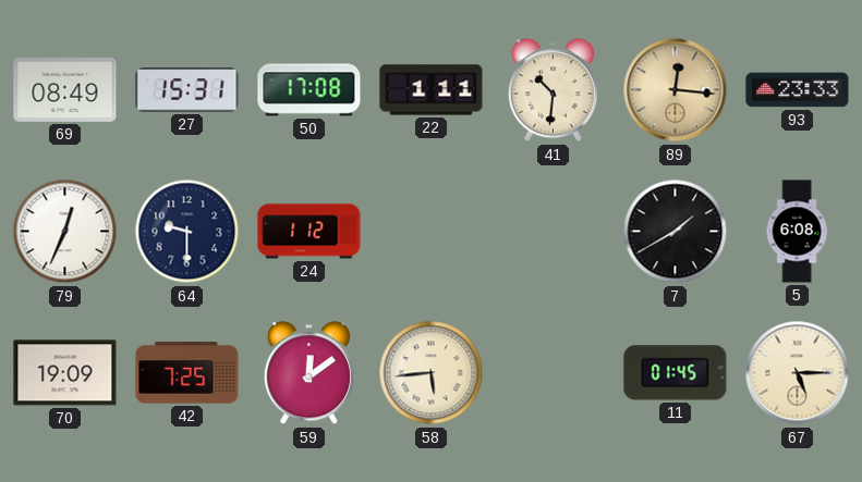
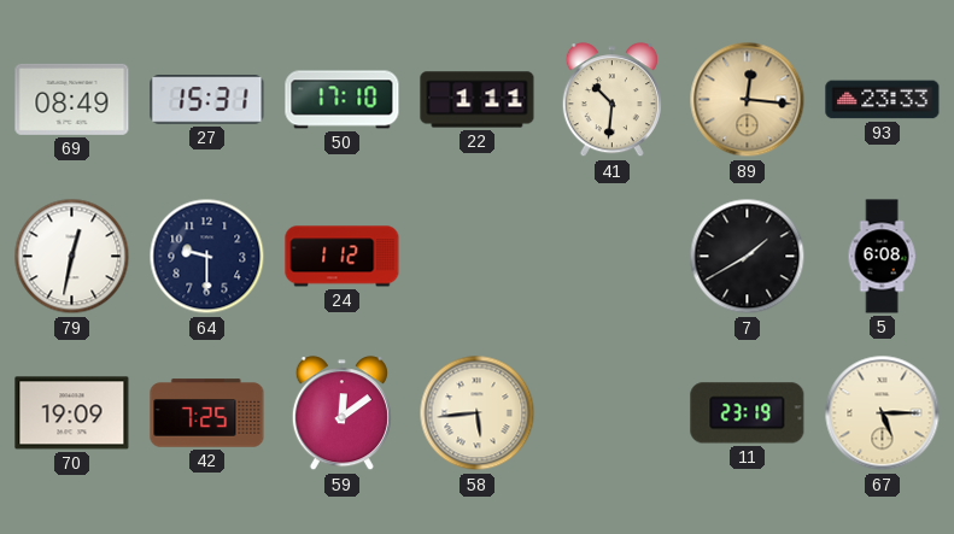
50: 17:08 -> 17:10
79: 12:34 -> 12:32
11: 01:45 -> 23:19
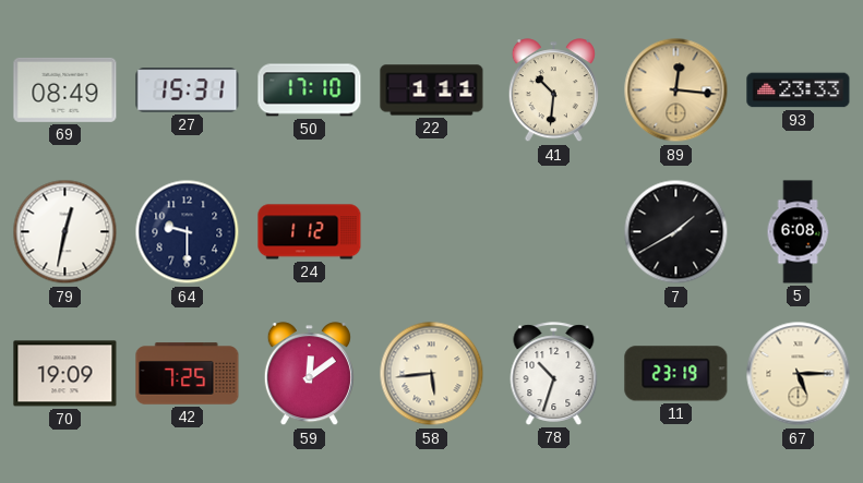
78: none -> 10:33
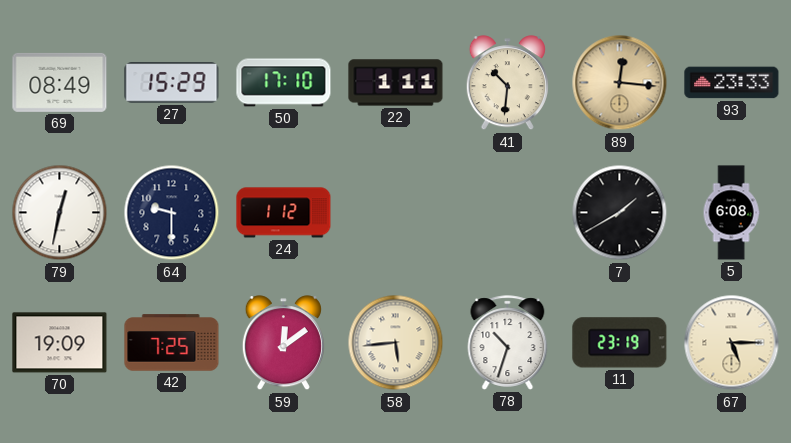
27: 15:31 -> 15:29
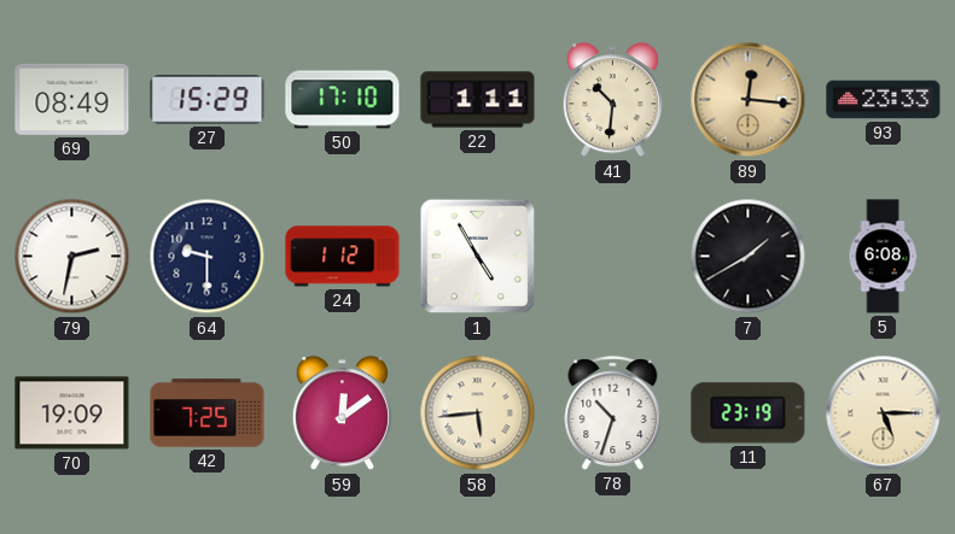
79: 12:32 -> 2:32
1: none -> 4:55
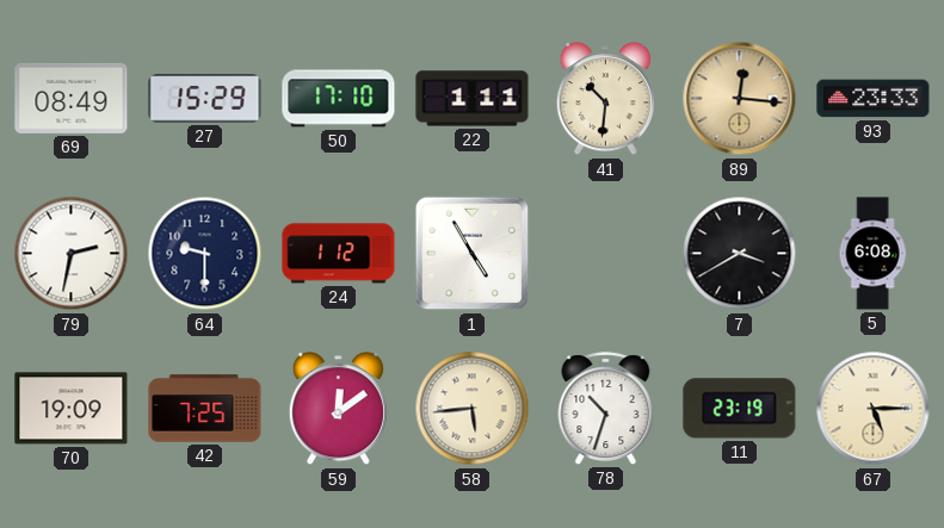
7: 1:40 -> 3:40
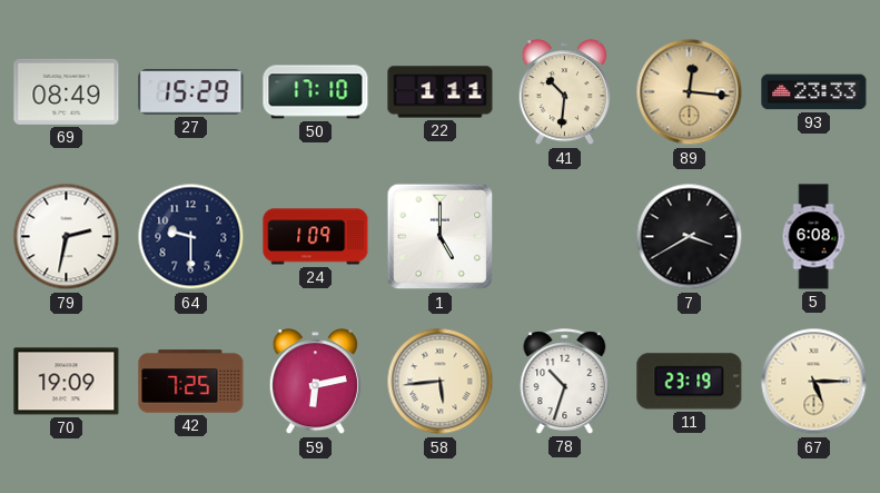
24: 1:12 -> 1:09
1: 4:55 -> 5:00
59: 12:09 -> 6:13
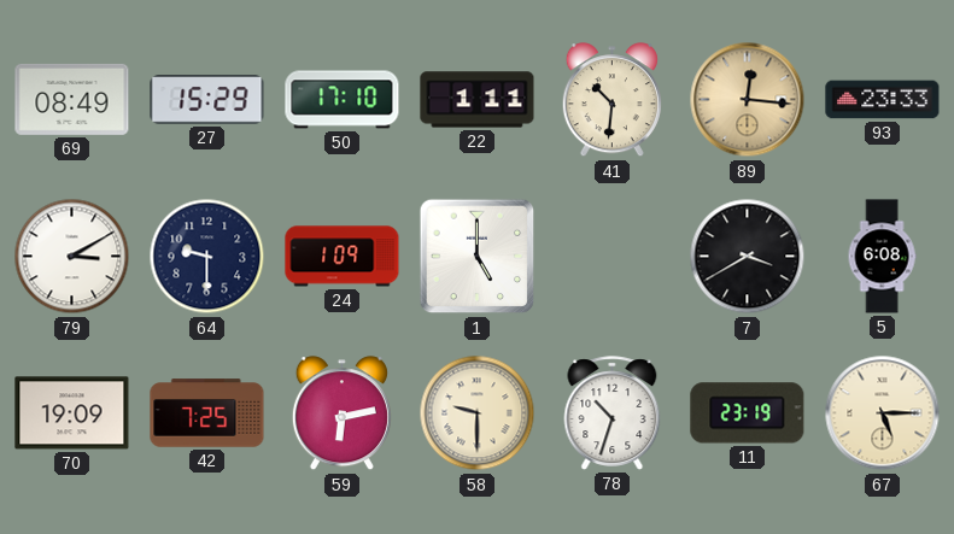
79: 2:32 -> 3:10
58: 5:44 -> 9:30
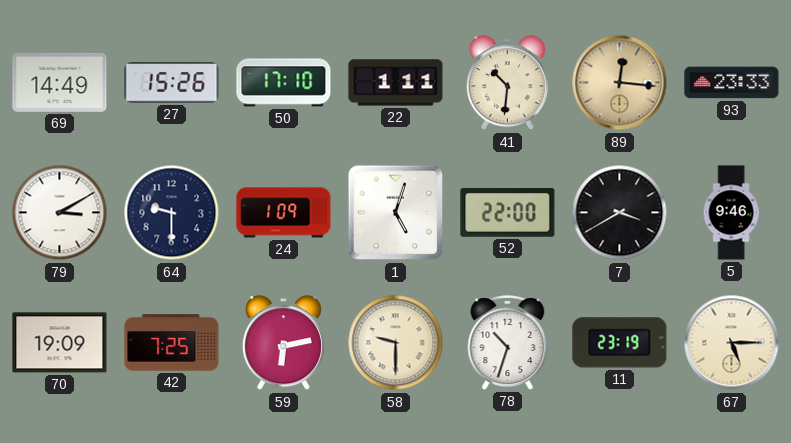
69: 08:49 -> 14:49
27: 15:29 -> 15:26
1: 5:00 -> 5:03
52: none -> 22:00
5: 6:08 -> 9:46
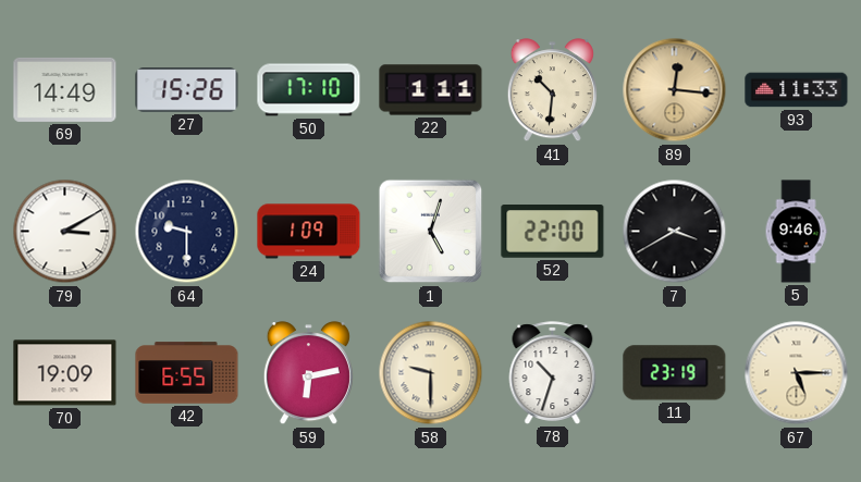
93: 23:33 -> 11:33
42: 7:25 -> 6:55
